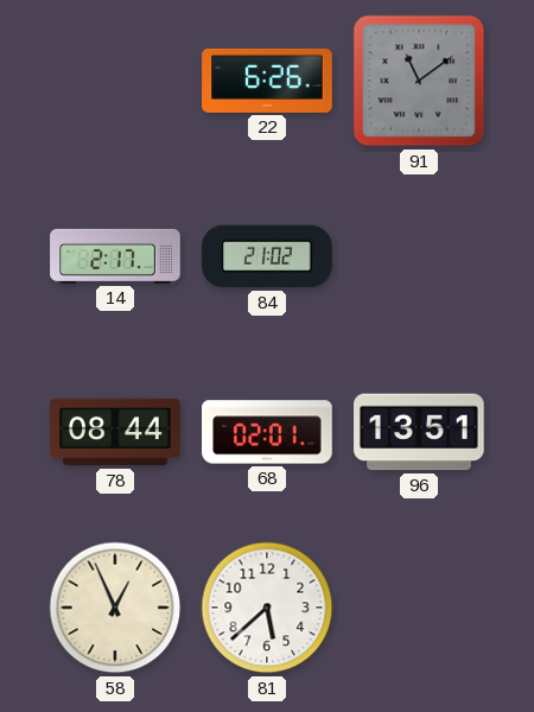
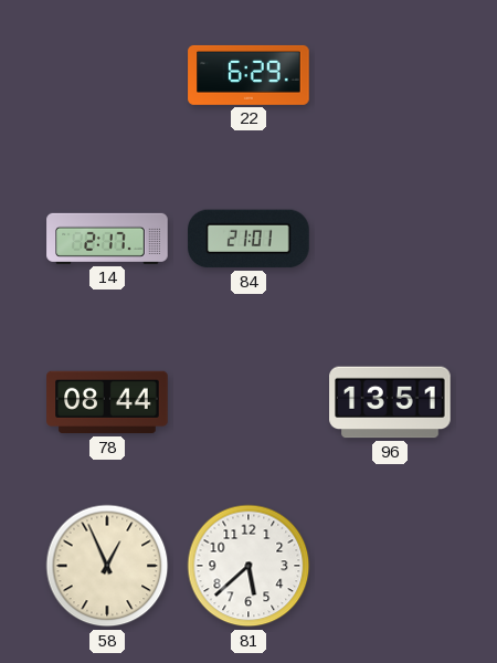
22: 6:26 -> 6:29
91: 11:09 -> none
84: 21:02 -> 21:01
68: 02:01 -> none
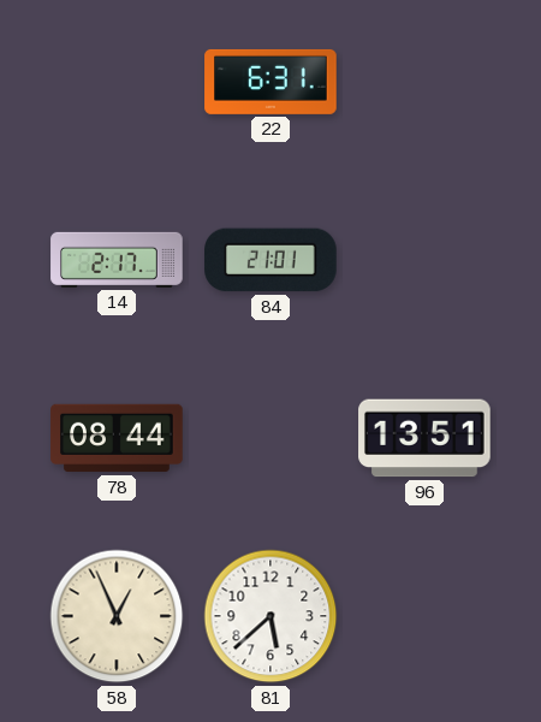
22: 6:29 -> 6:31
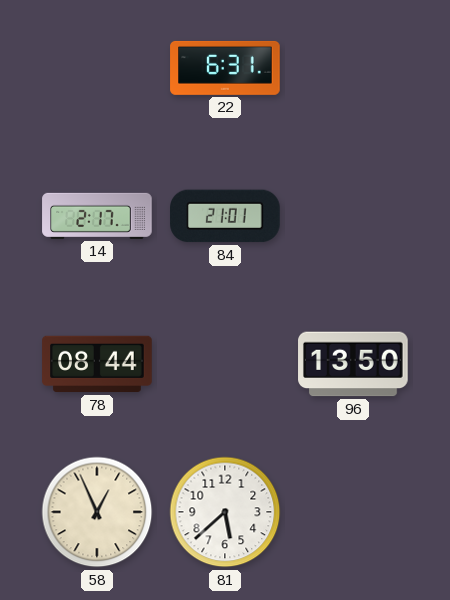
96: 13:51 -> 13:50
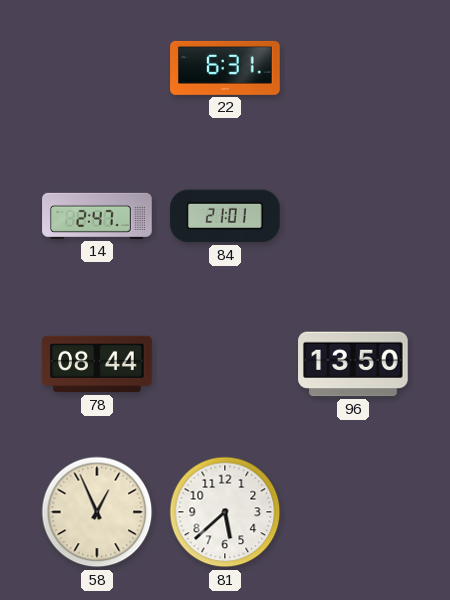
14: 2:17 -> 2:47
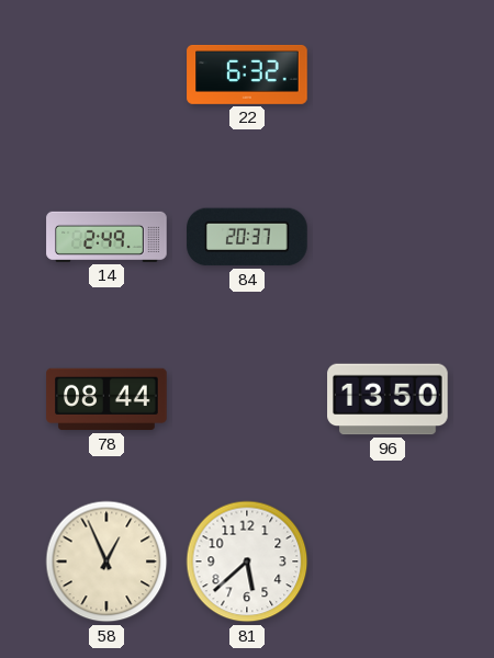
22: 6:31 -> 6:32
14: 2:47 -> 2:49
84: 21:01 -> 20:37
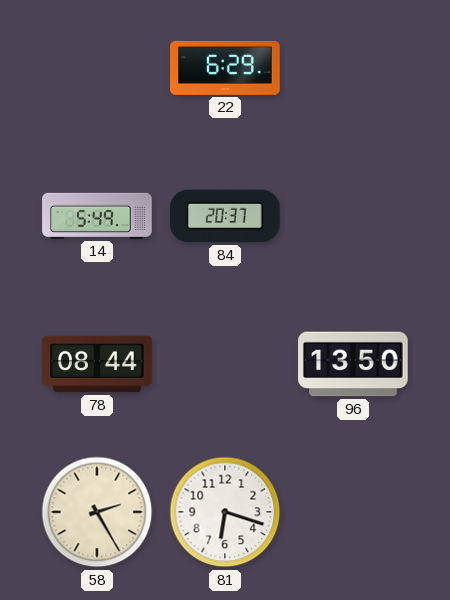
22: 6:32 -> 6:29
14: 2:49 -> 5:49
58: 12:56 -> 2:25
81: 5:38 -> 6:18
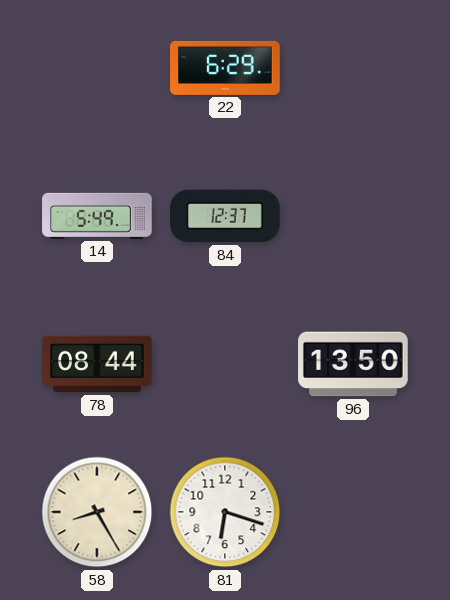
84: 20:37 -> 12:37
58: 2:25 -> 8:25
